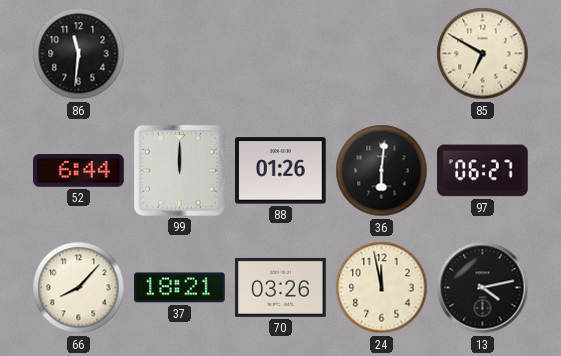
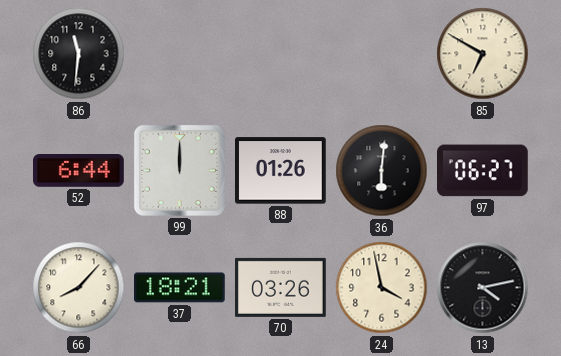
24: 11:58 -> 3:58
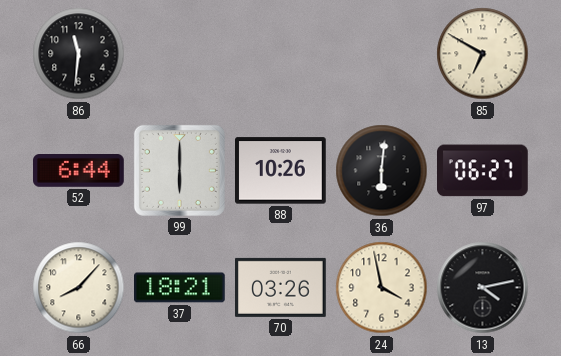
99: 12:00 -> 6:00
88: 01:26 -> 10:26
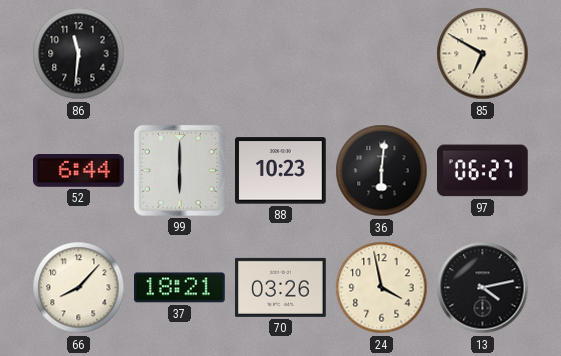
88: 10:26 -> 10:23
